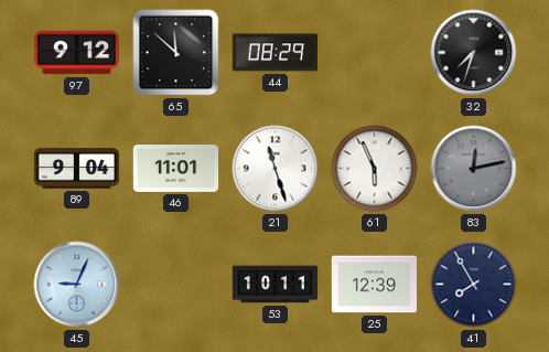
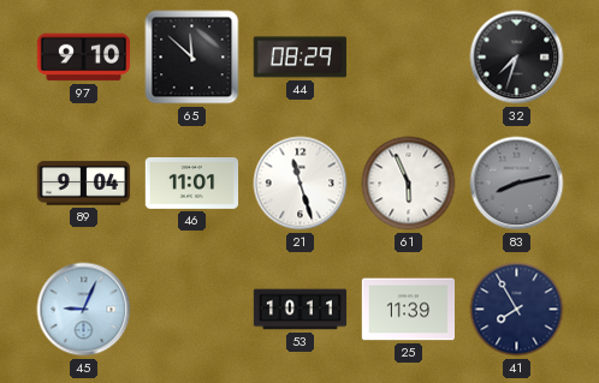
97: 9:12 -> 9:10
83: 12:13 -> 8:13
25: 12:39 -> 11:39
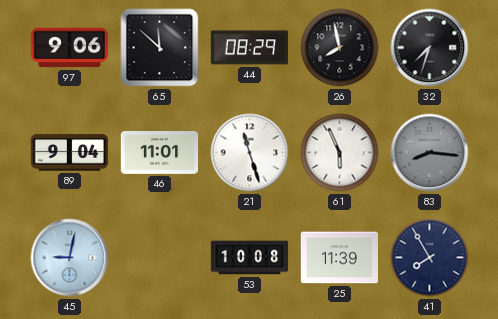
97: 9:10 -> 9:06
26: none -> 7:58
83: 8:13 -> 8:16
45: 9:04 -> 9:02
53: 10:11 -> 10:08
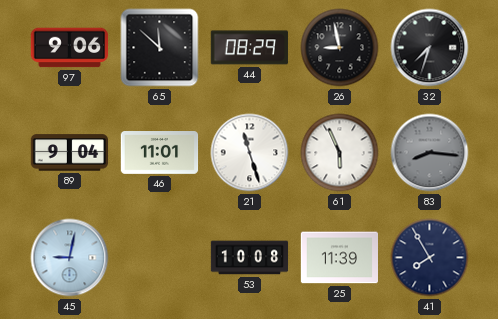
26: 7:58 -> 8:58
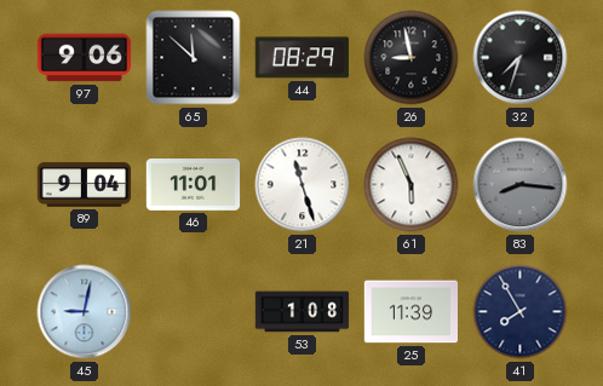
53: 10:08 -> 1:08
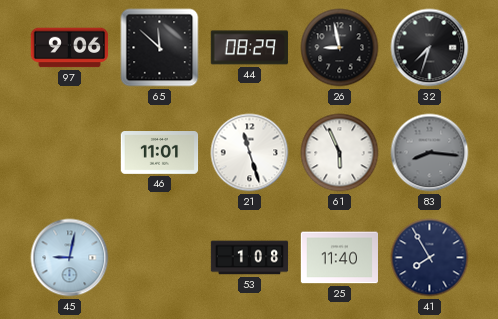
89: 9:04 -> none
25: 11:39 -> 11:40
